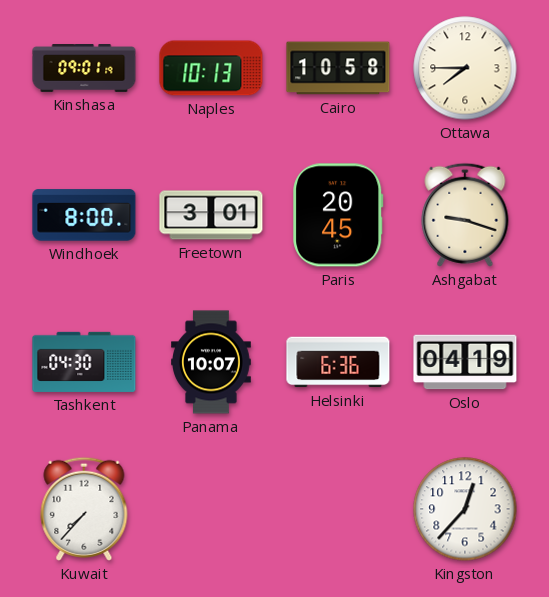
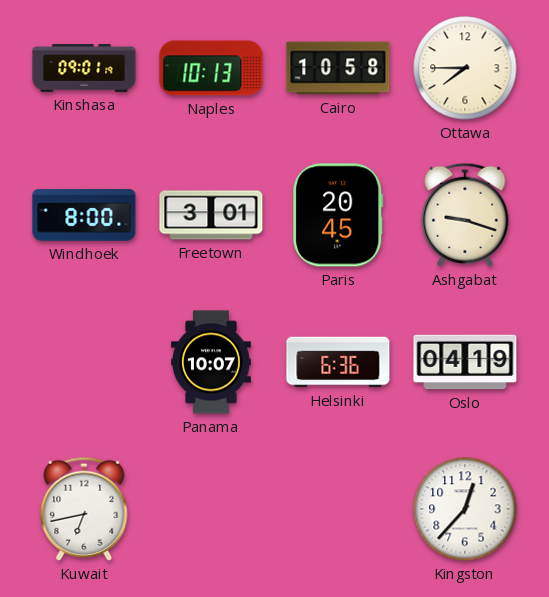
Tashkent: 04:30 -> none
Kuwait: 7:37 -> 6:43
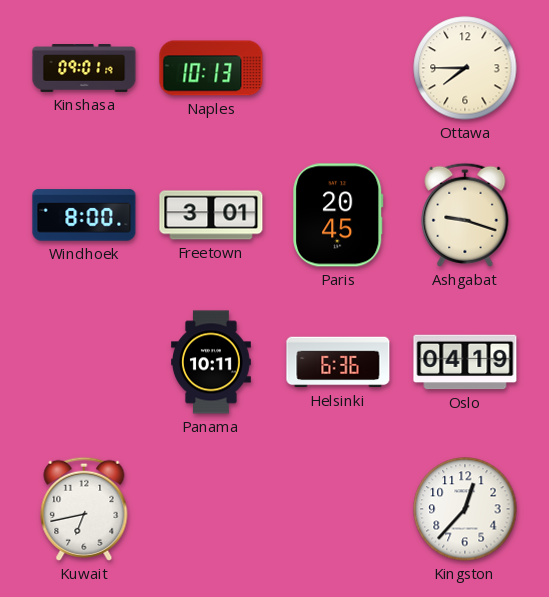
Cairo: 10:58 -> none
Panama: 10:07 -> 10:11
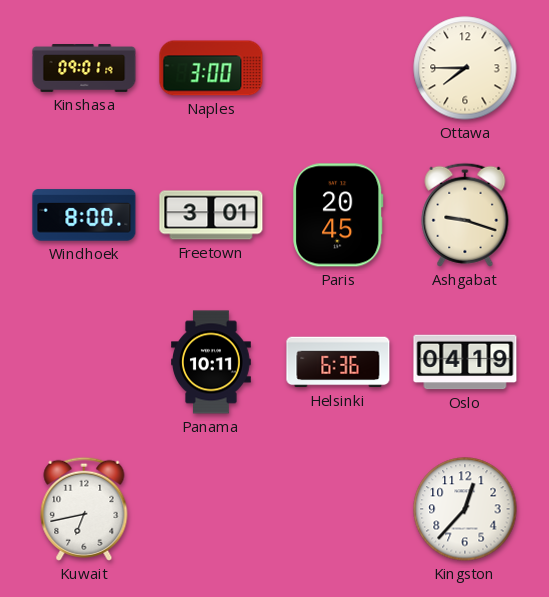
Naples: 10:13 -> 3:00
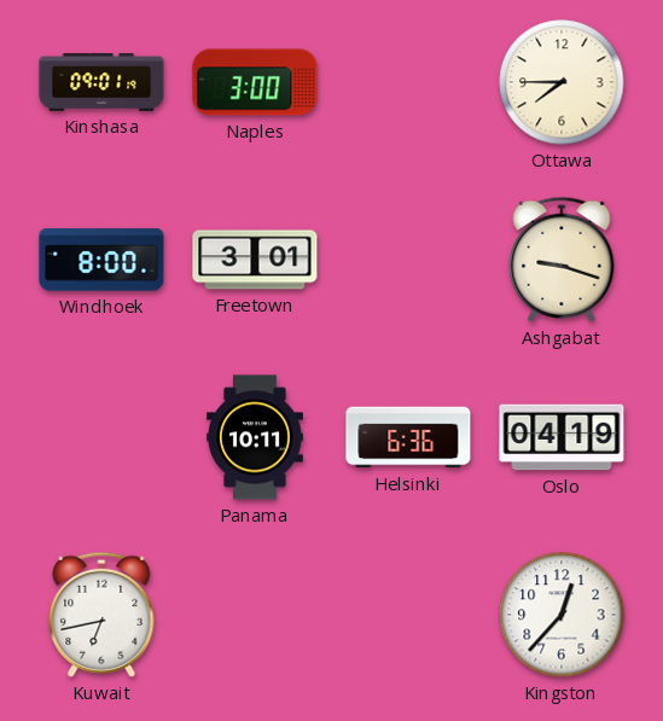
Paris: 20:45 -> none
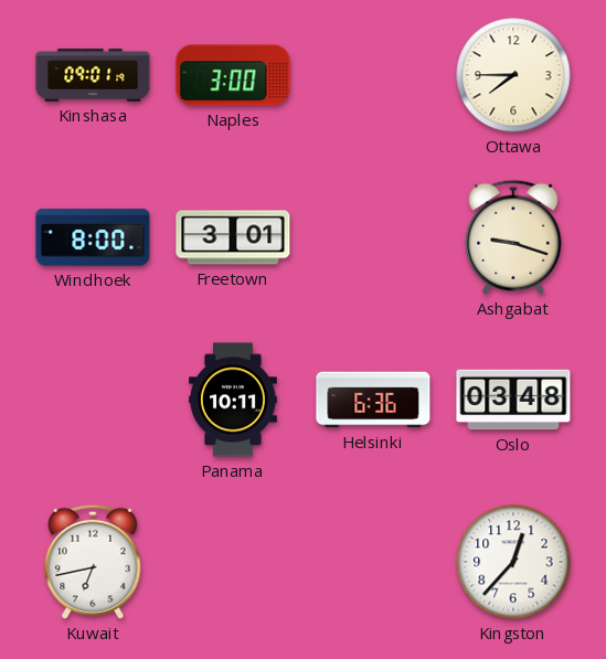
Oslo: 04:19 -> 03:48
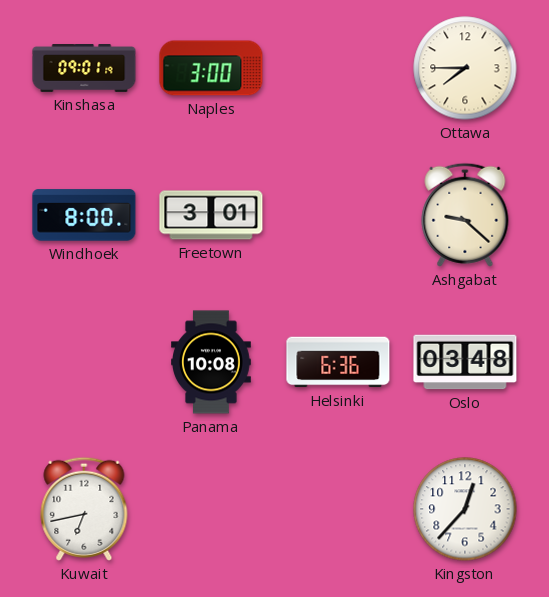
Ashgabat: 9:18 -> 9:22
Panama: 10:11 -> 10:08
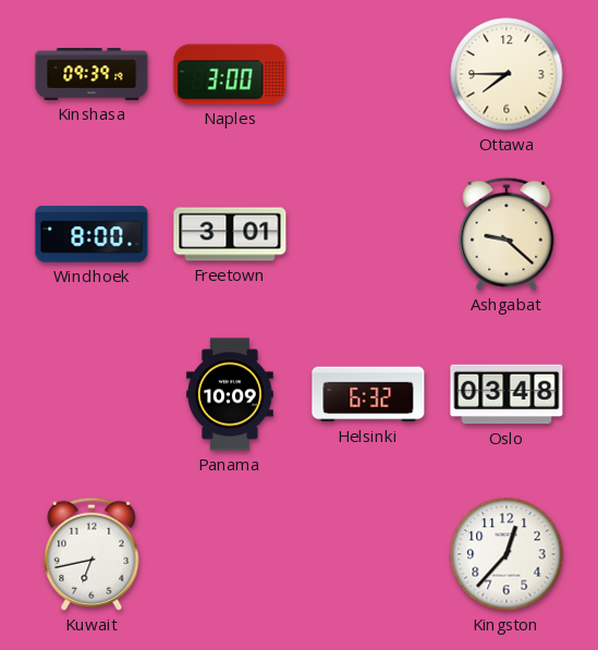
Kinshasa: 09:01 -> 09:39
Panama: 10:08 -> 10:09
Helsinki: 6:36 -> 6:32
